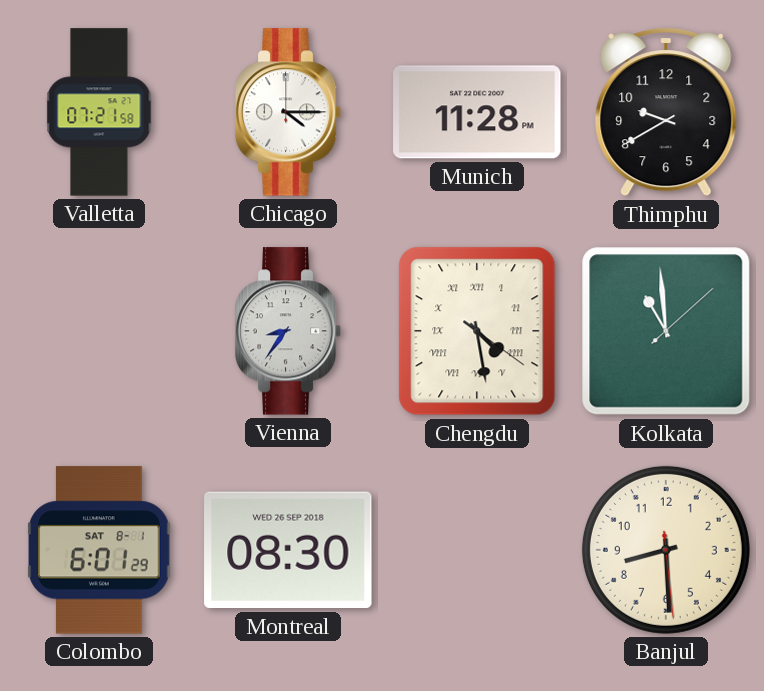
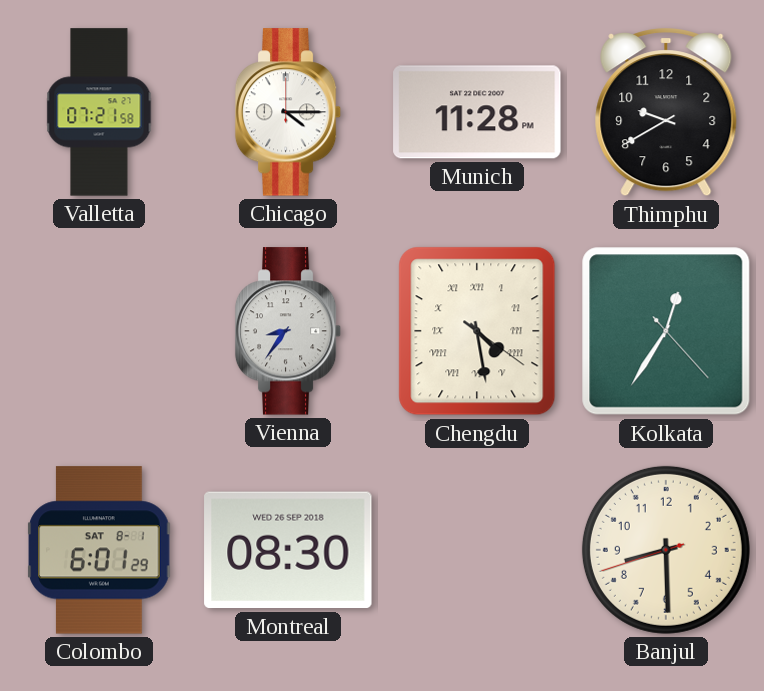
Kolkata: 10:59 -> 12:35
Banjul: 8:29:29 -> 8:29:42
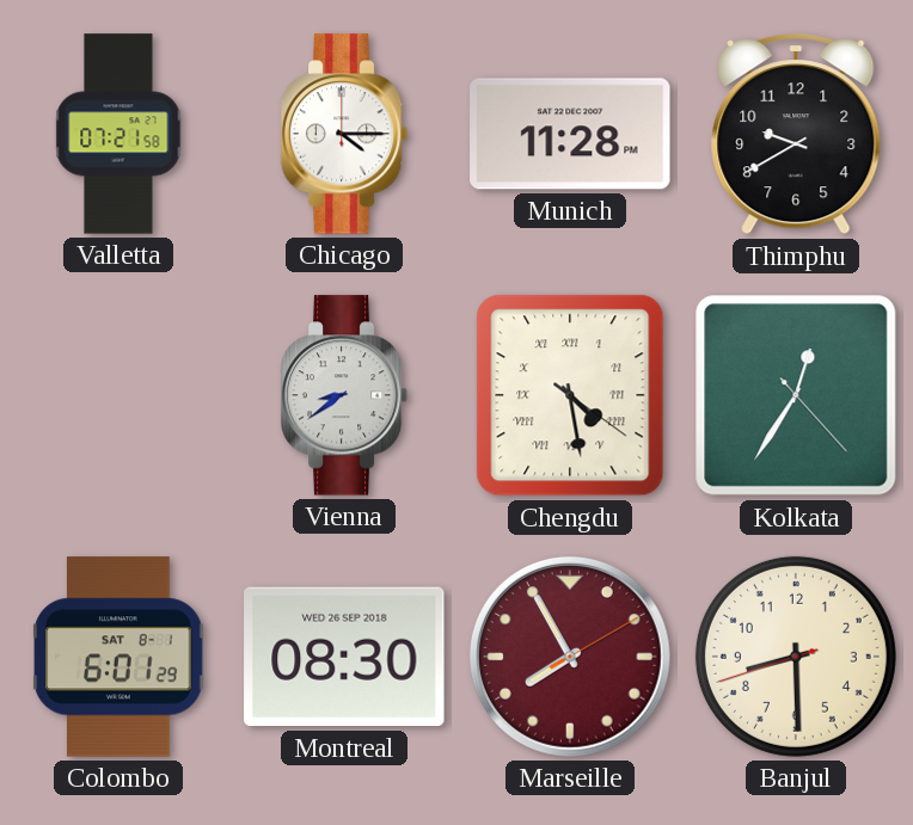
Vienna: 8:36 -> 8:39
Marseille: none -> 7:55
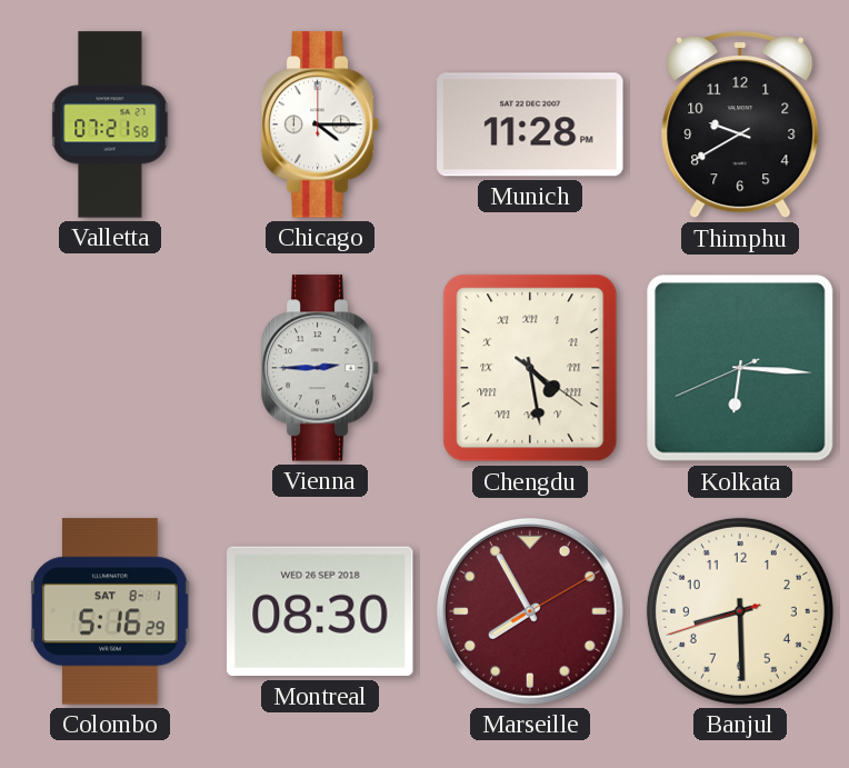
Vienna: 8:39 -> 2:45
Kolkata: 12:35 -> 6:15
Colombo: 6:01 -> 5:16
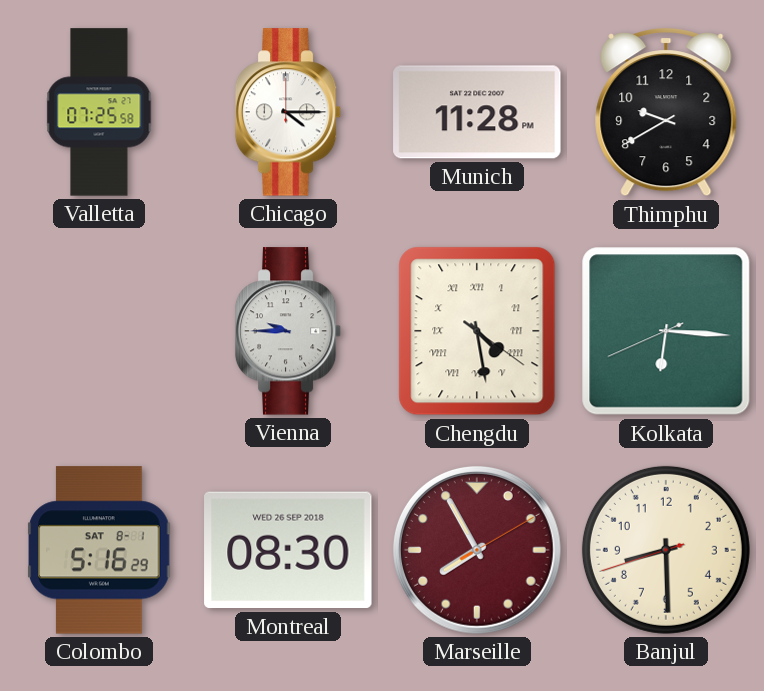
Valletta: 07:21 -> 07:25
Vienna: 2:45 -> 9:45
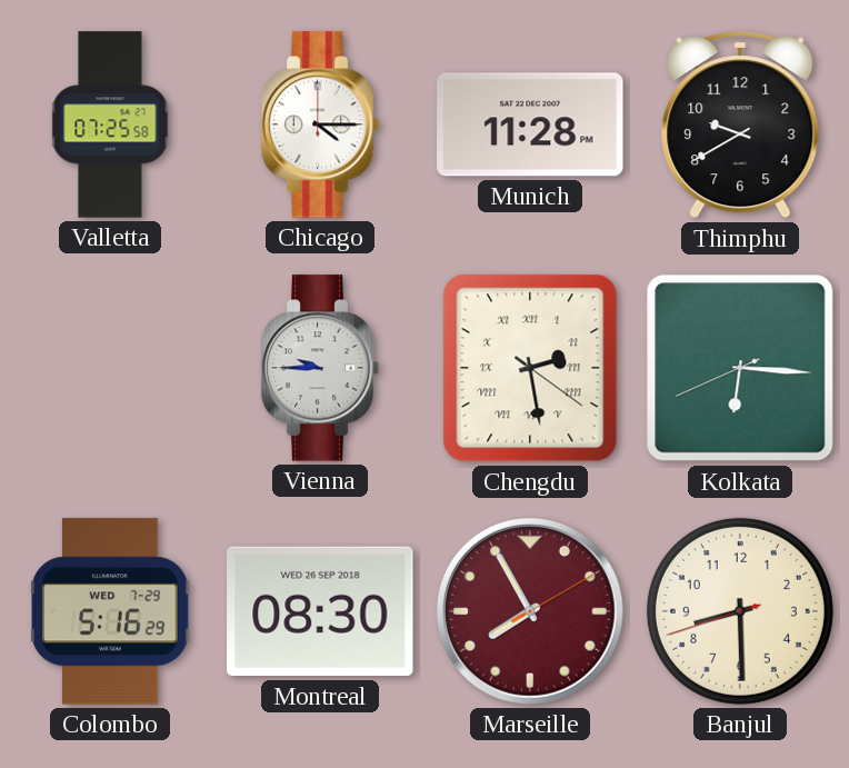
Chengdu: 4:28 -> 2:28
Colombo date: SAT 8-1 -> WED 7-29
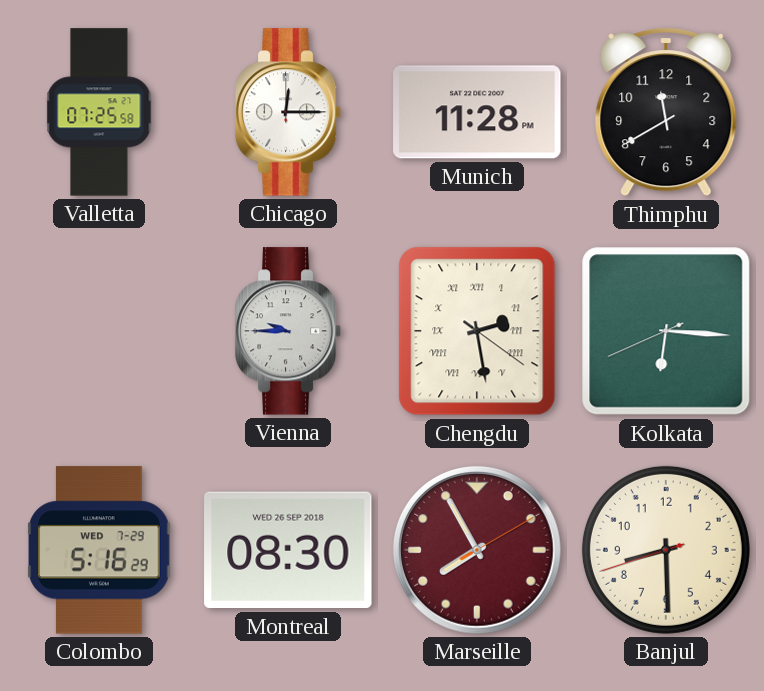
Chicago: 4:15 -> 12:15
Thimphu: 9:40 -> 11:40
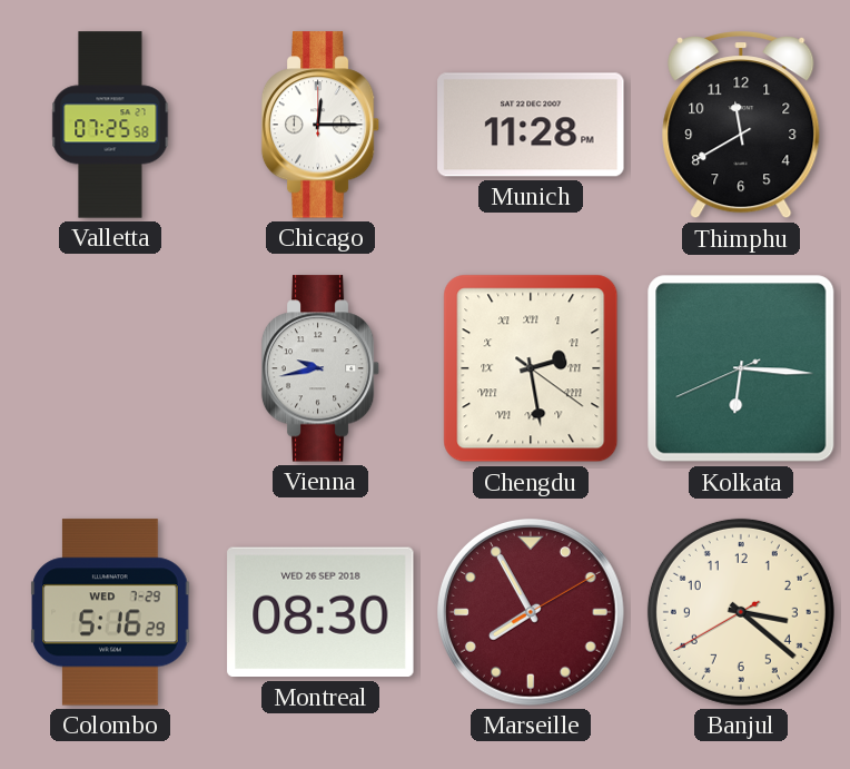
Vienna: 9:45 -> 9:43
Banjul: 8:29 -> 3:21
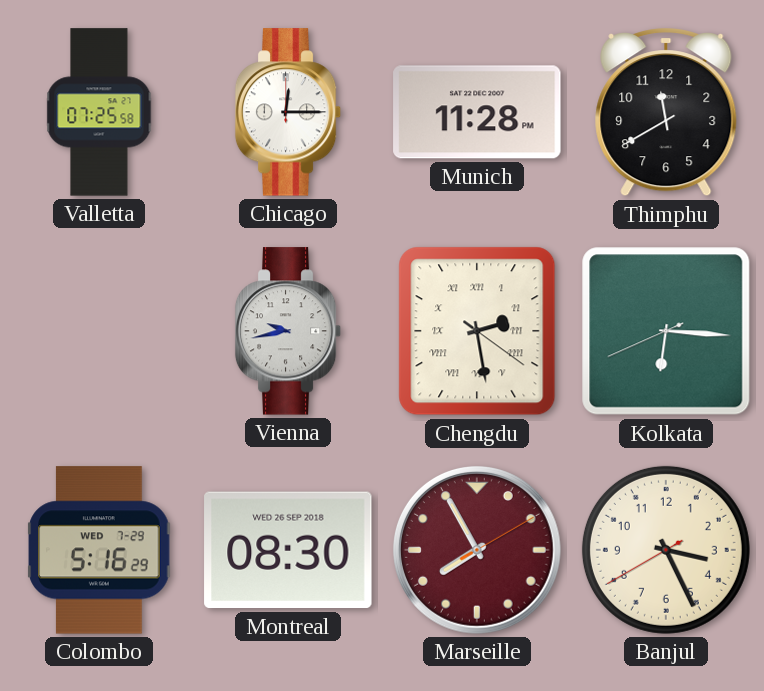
Banjul: 3:21 -> 3:25
